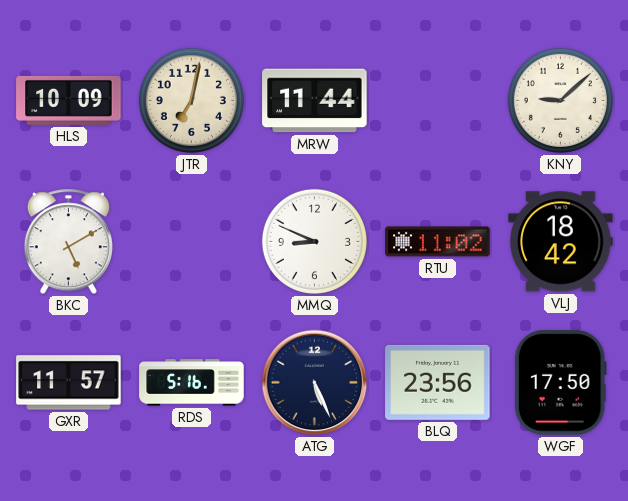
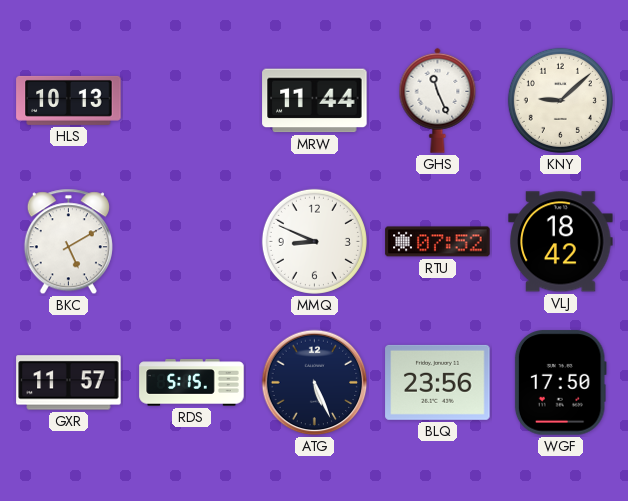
HLS: 10:09 -> 10:13
JTR: 7:02 -> none
GHS: none -> 11:26
RTU: 11:02 -> 07:52
RDS: 5:16 -> 5:15
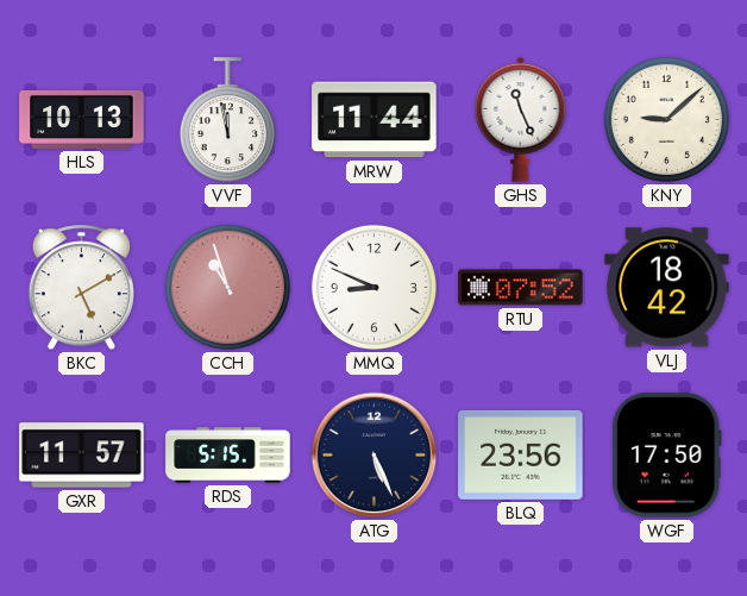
VVF: none -> 11:58
CCH: none -> 10:57
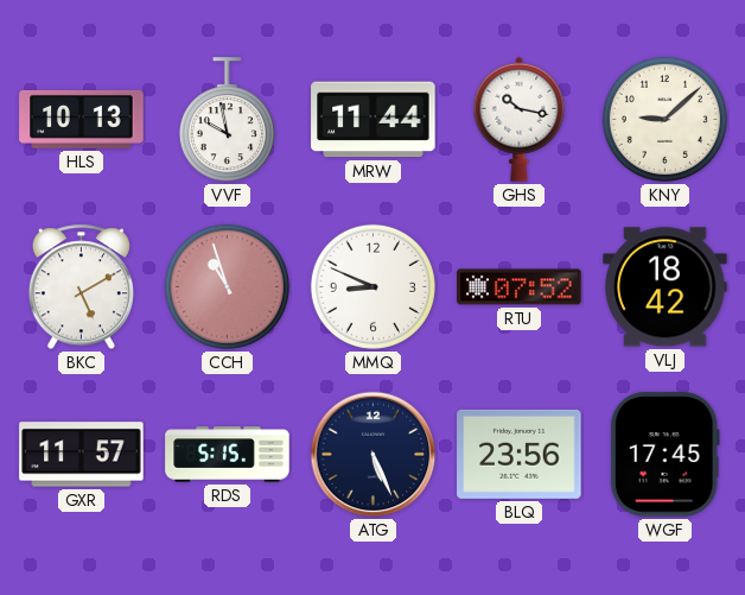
VVF: 11:58 -> 9:58
GHS: 11:26 -> 10:17
WGF: 17:50 -> 17:45
